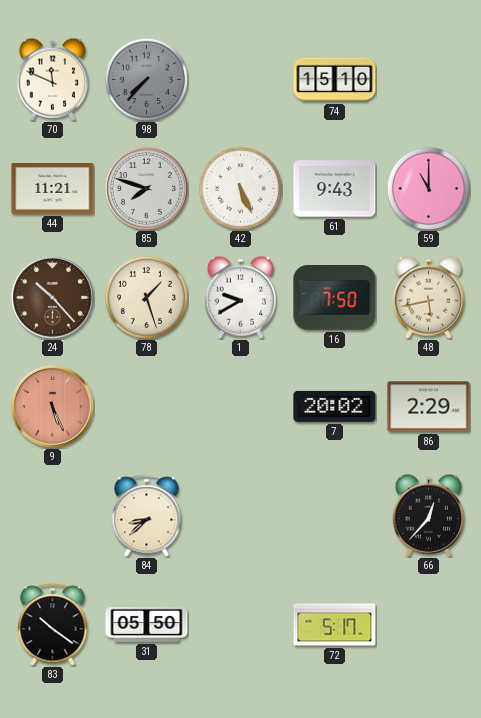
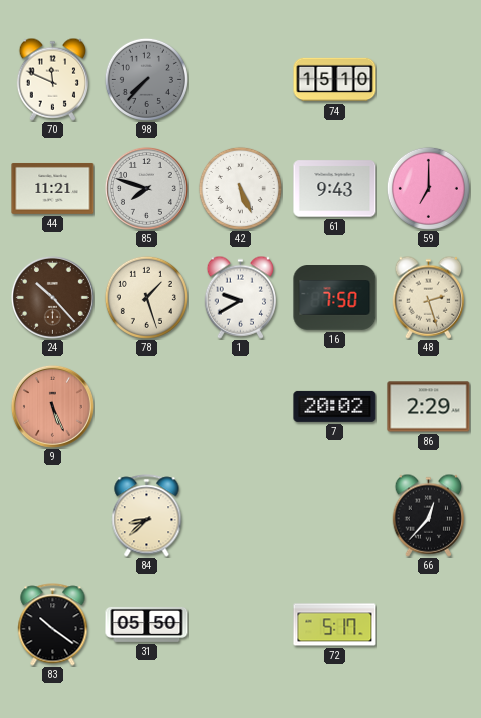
59: 11:00 -> 7:00
48: 5:43 -> 2:27
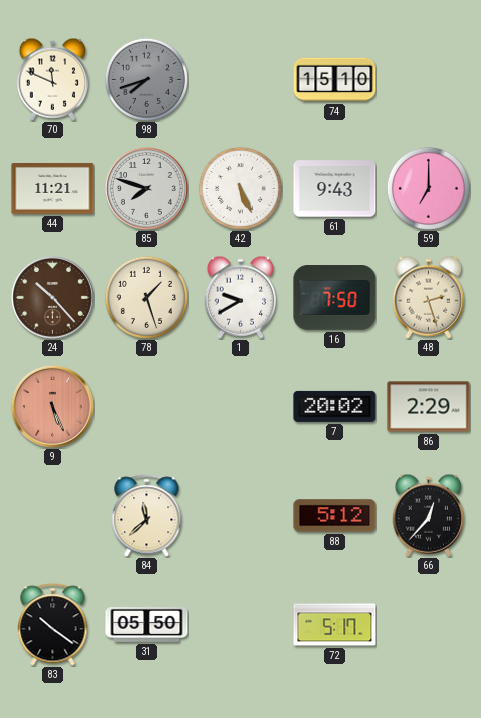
98: 7:37 -> 7:42
84: 8:38 -> 11:38
88: none -> 5:12
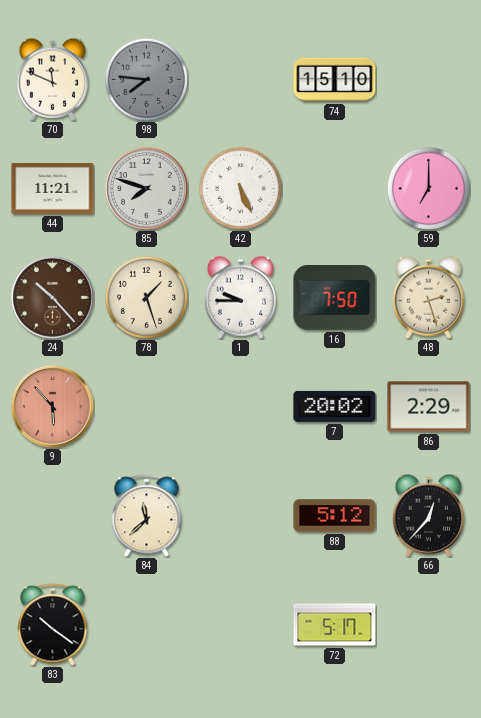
98: 7:42 -> 7:46
61: 9:43 -> none
1: 9:40 -> 9:45
9: 5:26 -> 5:53
31: 05:50 -> none
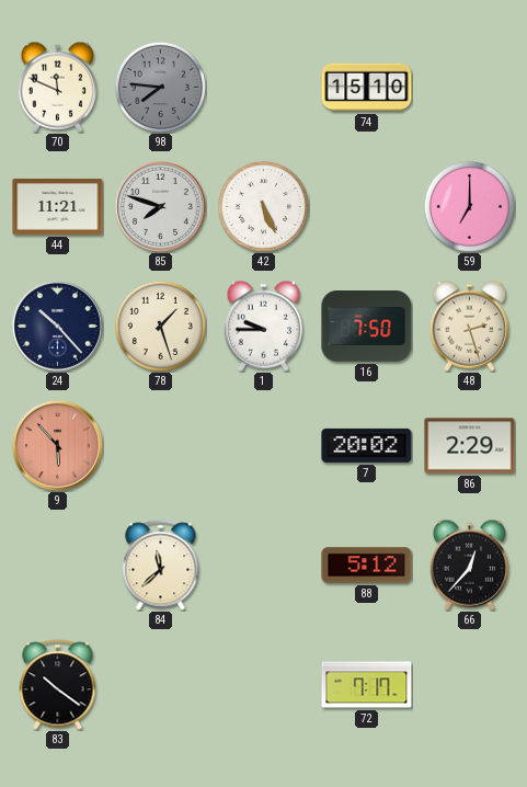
24 dial: brown -> navy
72: 5:17 -> 7:17
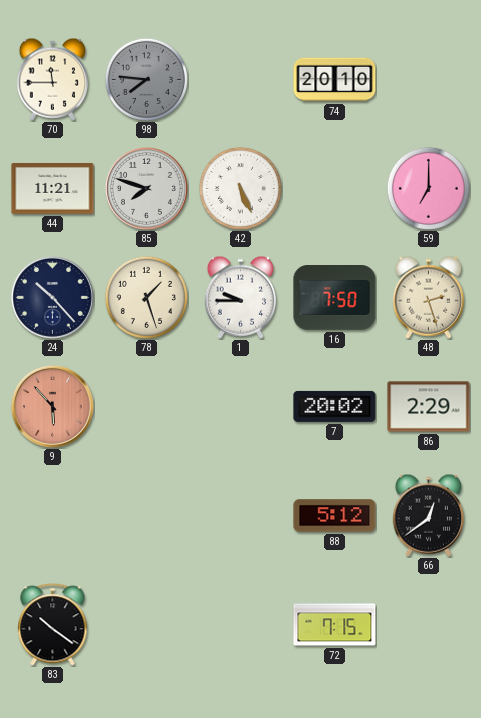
70: 11:49 -> 11:45
74: 15:10 -> 20:10
84: 11:38 -> none
66: 12:37 -> 12:39
72: 7:17 -> 7:15
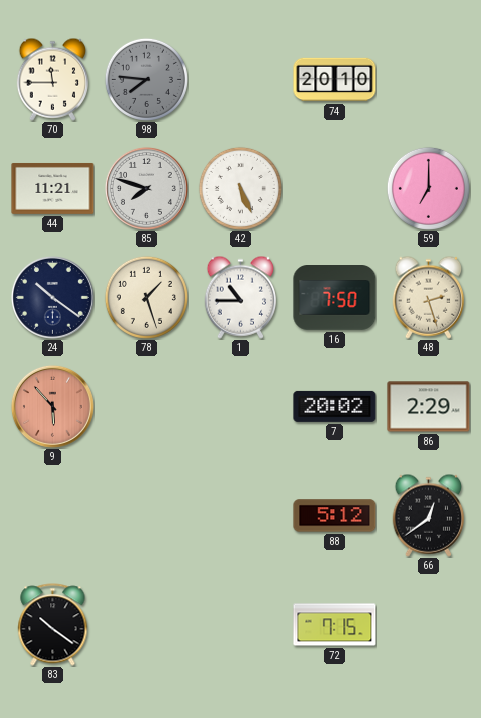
24: 10:23 -> 10:21
1: 9:45 -> 10:45
